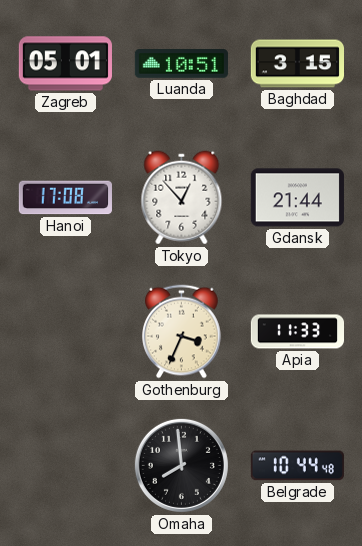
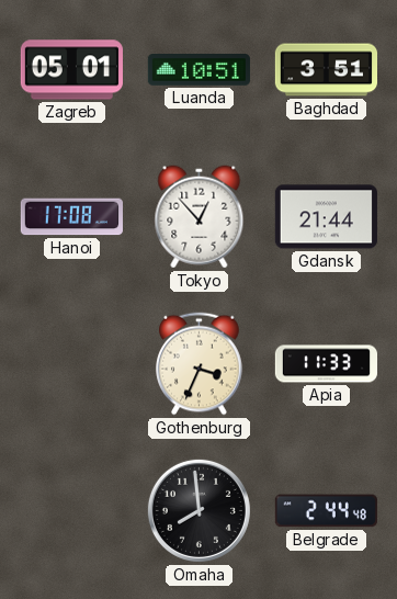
Baghdad: 3:15 -> 3:51
Belgrade: 10:44 -> 2:44
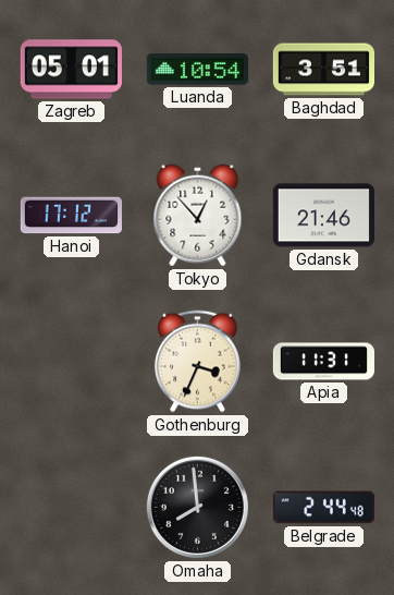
Luanda: 10:51 -> 10:54
Hanoi: 17:08 -> 17:12
Gdansk: 21:44 -> 21:46
Apia: 11:33 -> 11:31
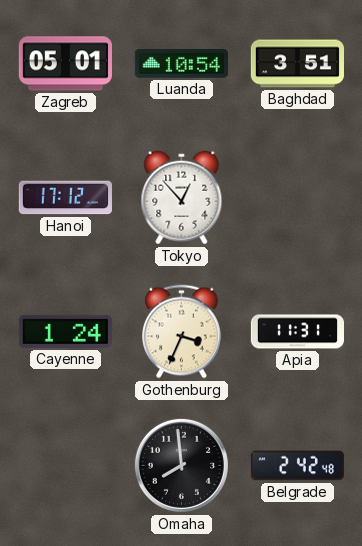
Gdansk: 21:46 -> none
Cayenne: none -> 1:24
Belgrade: 2:44 -> 2:42
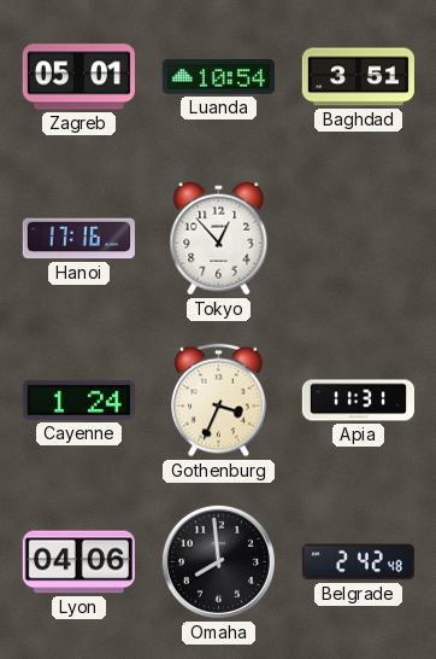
Hanoi: 17:12 -> 17:16
Lyon: none -> 04:06
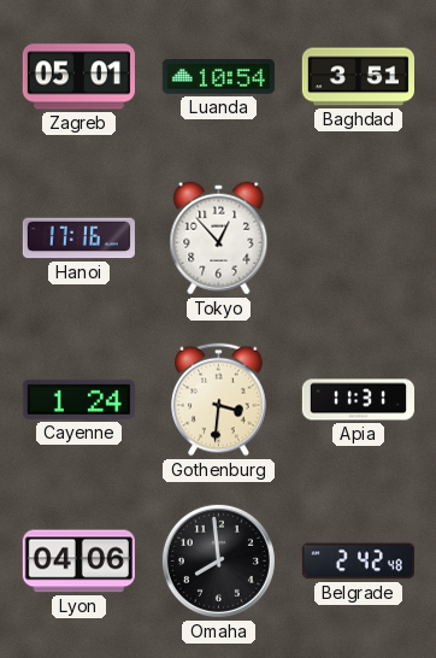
Gothenburg: 3:34 -> 3:31
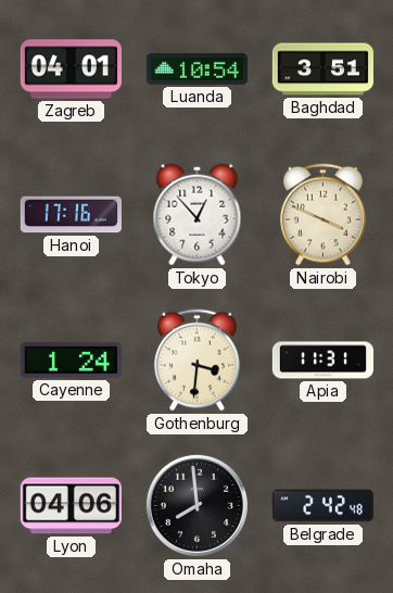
Zagreb: 05:01 -> 04:01
Nairobi: none -> 3:49
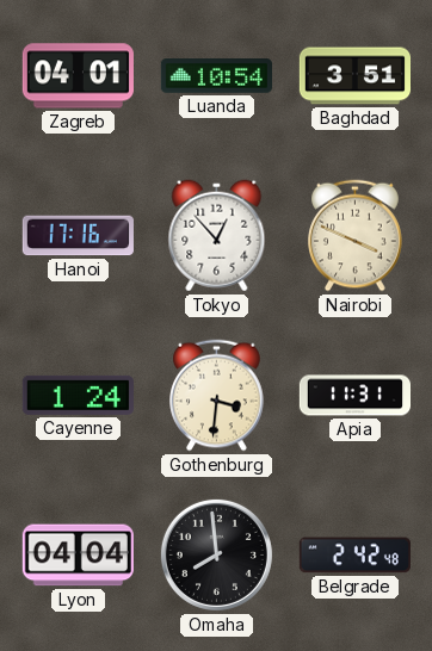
Lyon: 04:06 -> 04:04
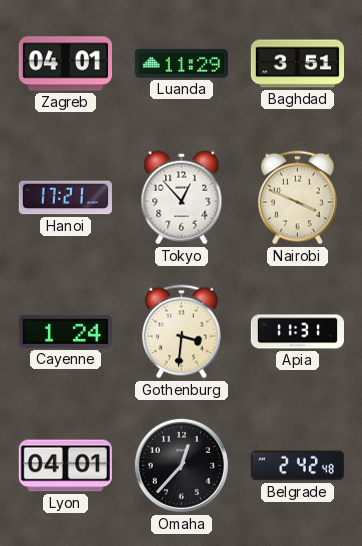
Luanda: 10:54 -> 11:29
Hanoi: 17:16 -> 17:21
Lyon: 04:04 -> 04:01
Omaha: 7:59 -> 12:37
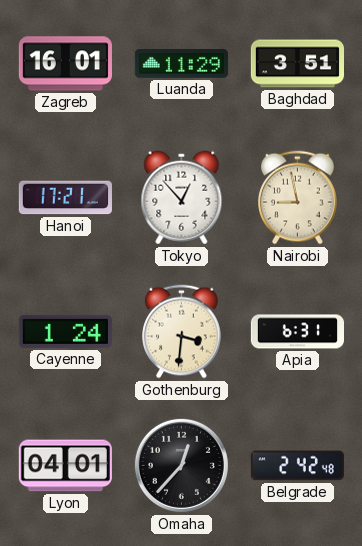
Zagreb: 04:01 -> 16:01
Nairobi: 3:49 -> 8:58
Apia: 11:31 -> 6:31
